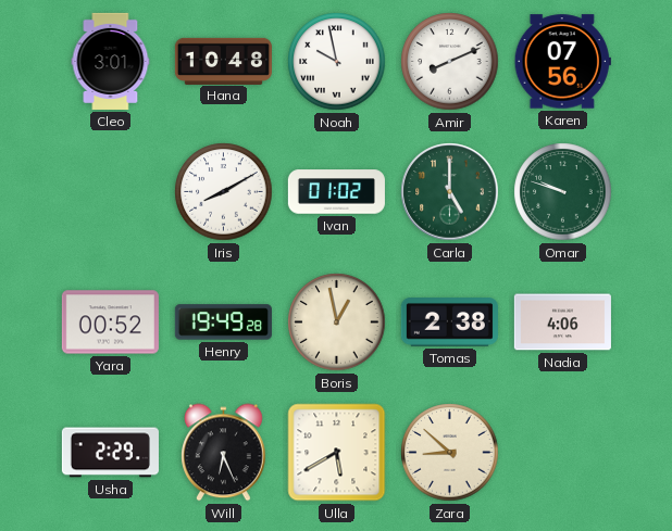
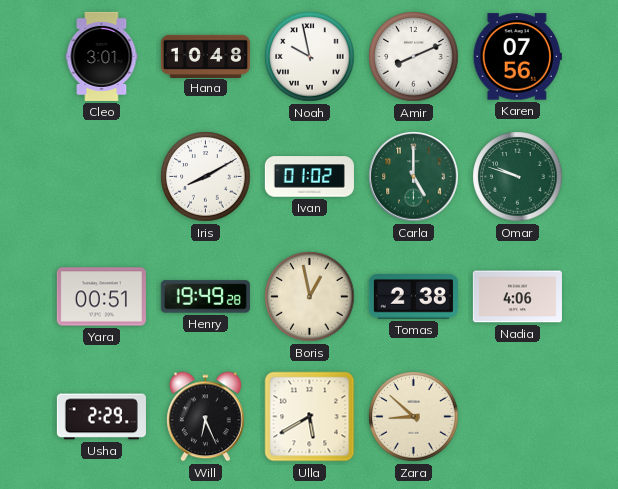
Yara: 00:52 -> 00:51
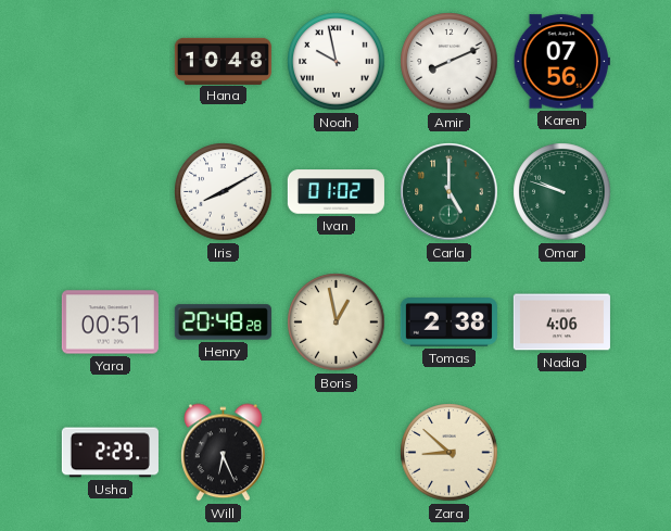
Cleo: 3:01 -> none
Henry: 19:49 -> 20:48
Ulla: 5:40 -> none
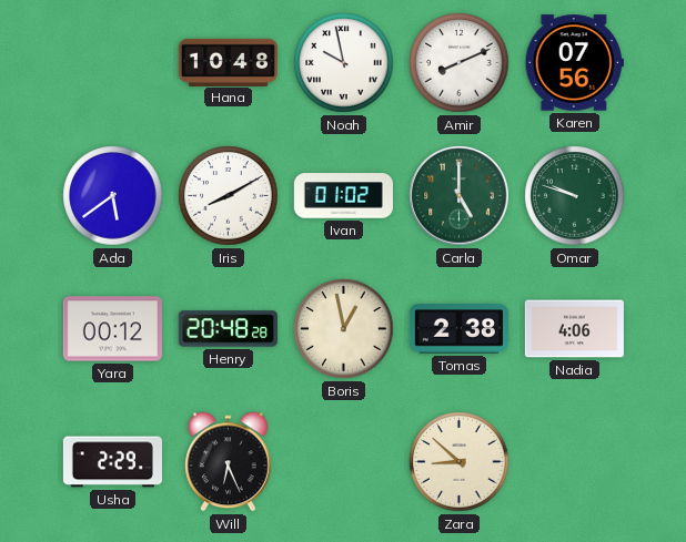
Ada: none -> 5:39
Yara: 00:51 -> 00:12
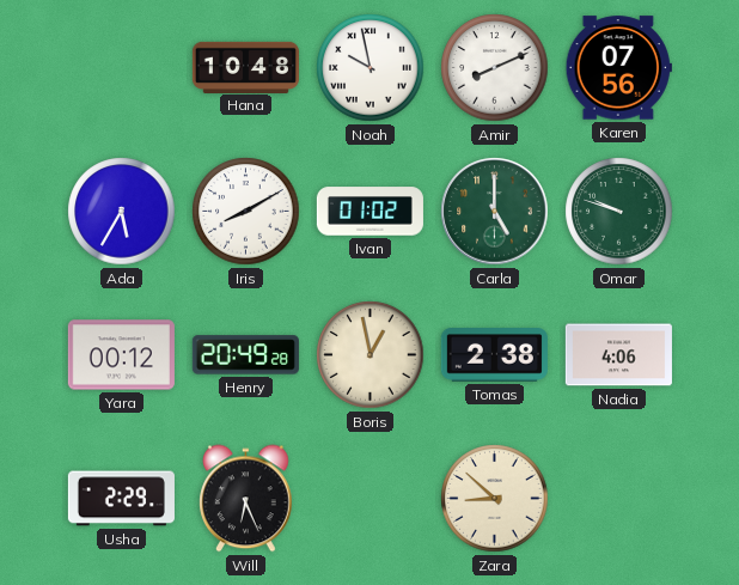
Ada: 5:39 -> 5:35
Henry: 20:48 -> 20:49
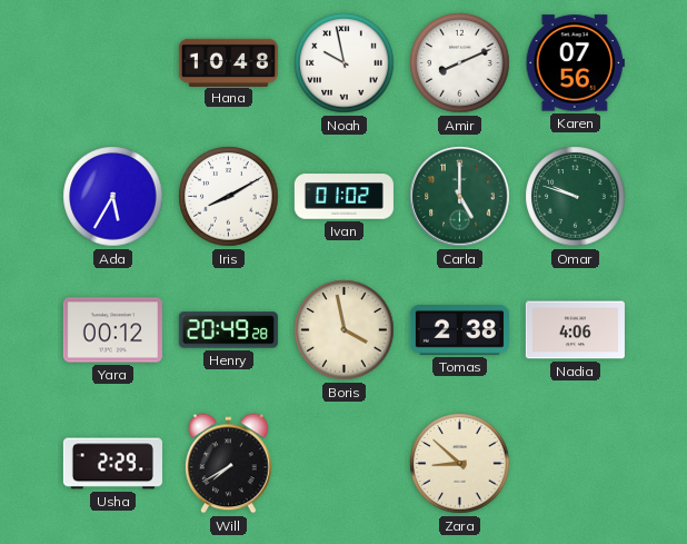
Boris: 12:58 -> 3:58
Will: 6:26 -> 7:40
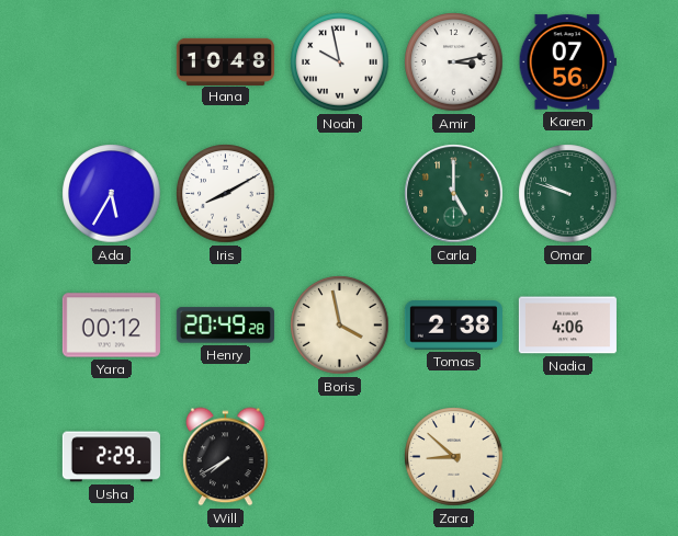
Amir: 8:11 -> 3:13
Ivan: 01:02 -> none
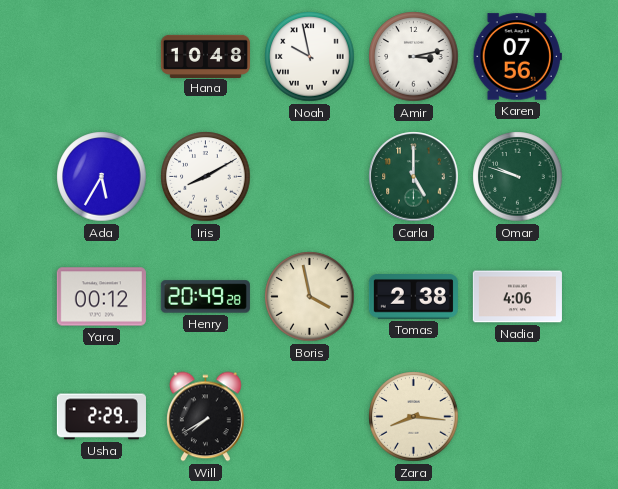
Zara: 8:52 -> 8:16
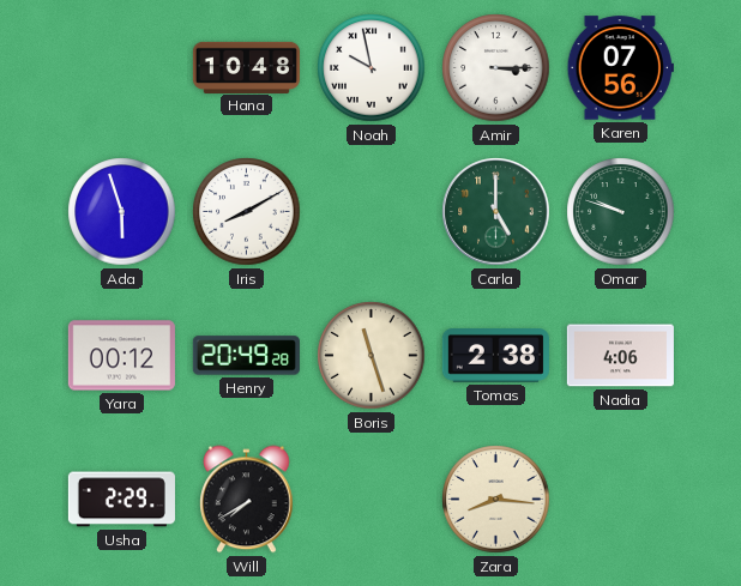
Amir: 3:13 -> 3:15
Ada: 5:35 -> 5:57
Boris: 3:58 -> 11:27
